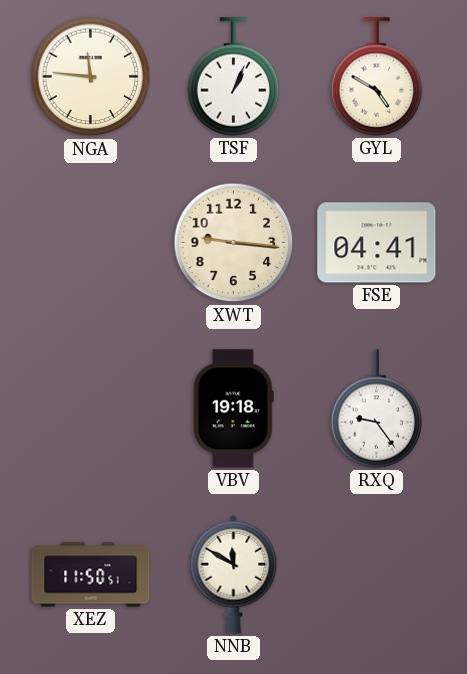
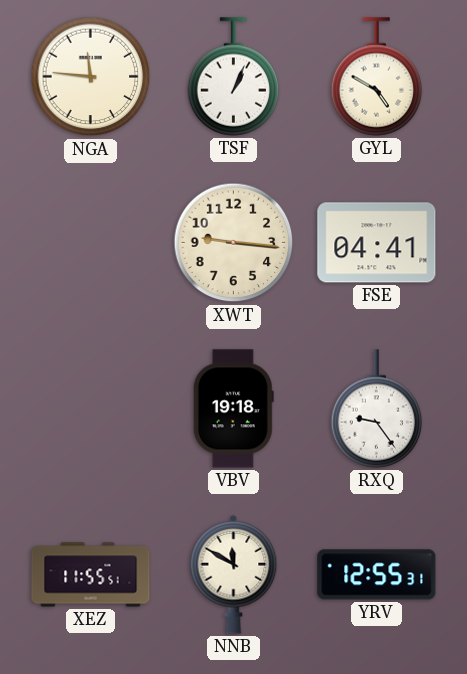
XEZ: 11:50 -> 11:55
YRV: none -> 12:55
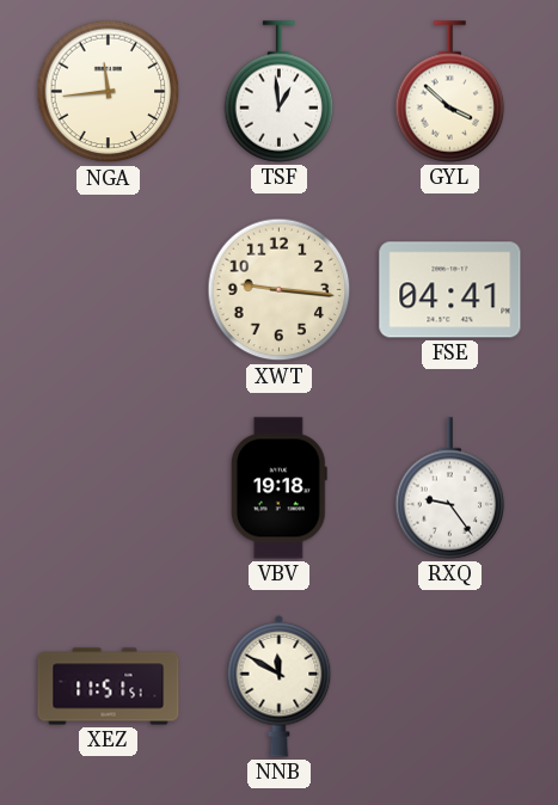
NGA: 11:46 -> 11:44
TSF: 1:04 -> 12:59
GYL: 4:50 -> 3:52
XEZ: 11:55 -> 11:51
YRV: 12:55 -> none
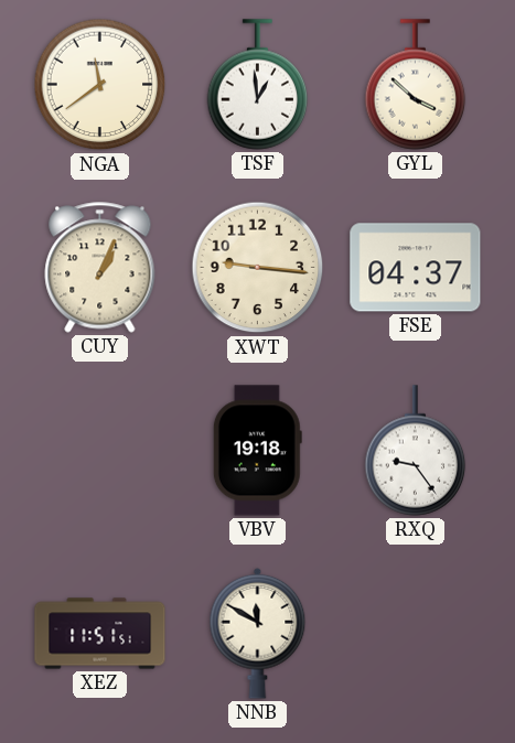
NGA: 11:44 -> 11:39
CUY: none -> 1:04
FSE: 04:41 -> 04:37
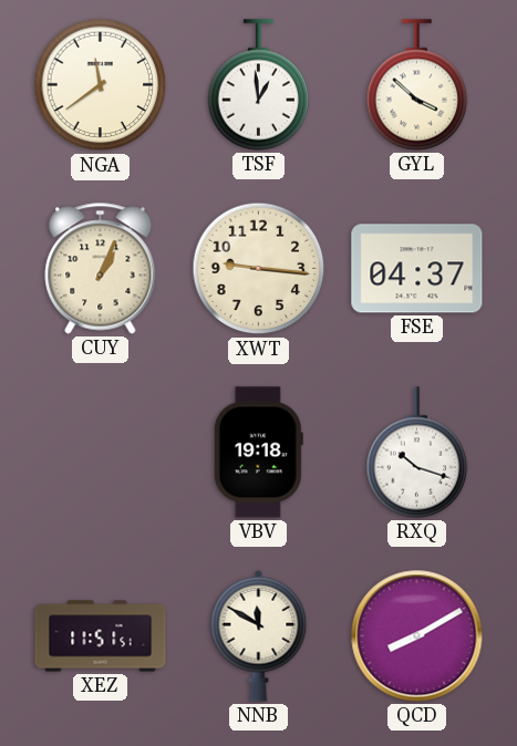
RXQ: 9:24 -> 10:18
QCD: none -> 8:10
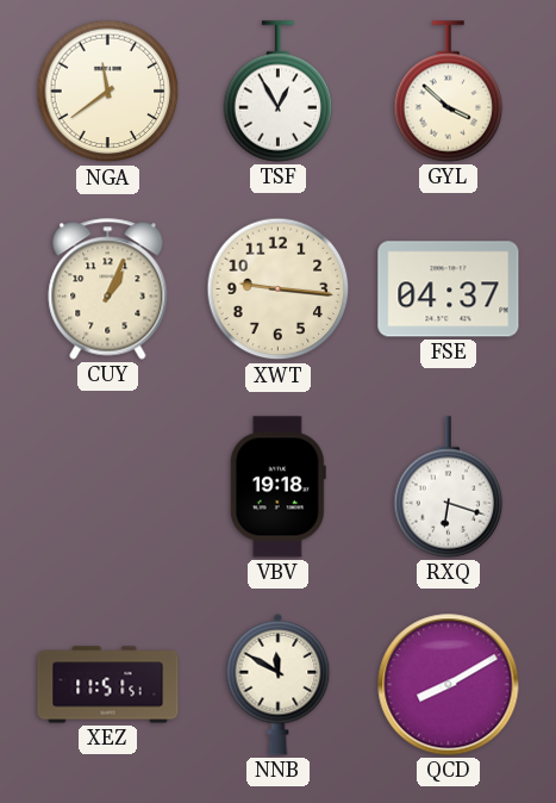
TSF: 12:59 -> 12:55
RXQ: 10:18 -> 6:18
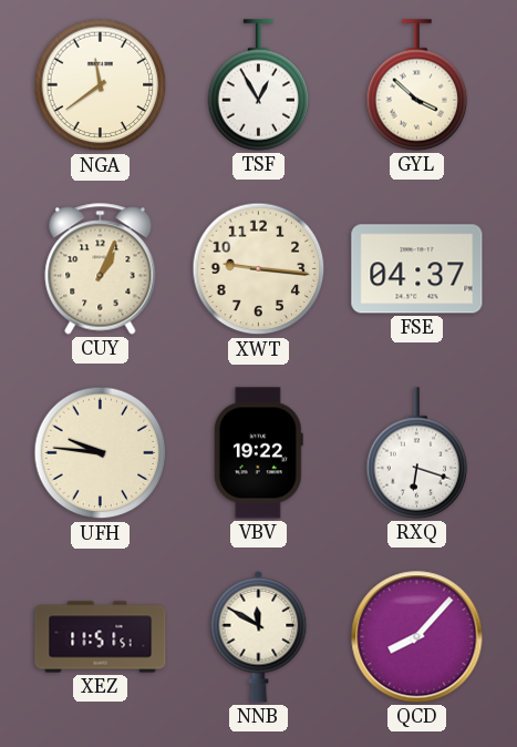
UFH: none -> 9:46
VBV: 19:18 -> 19:22
QCD: 8:10 -> 8:07
